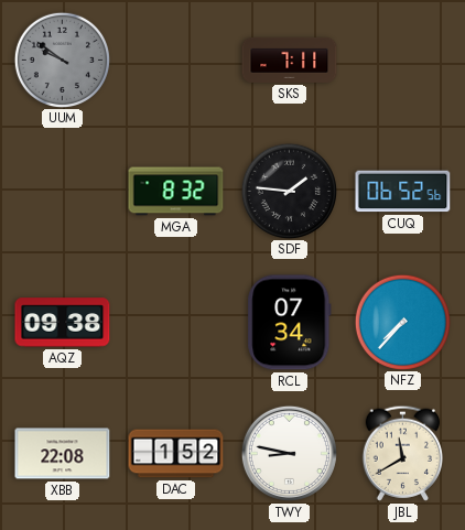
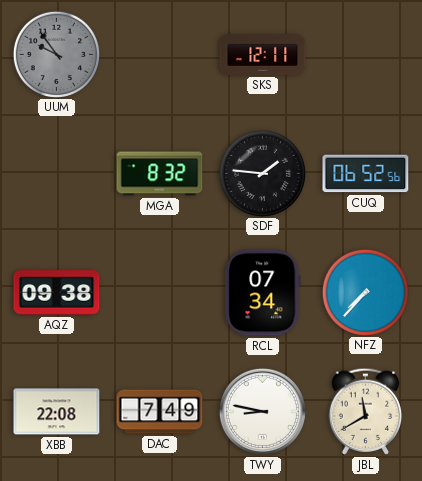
UUM: 9:51 -> 9:54
SKS: 7:11 -> 12:11
DAC: 1:52 -> 7:49
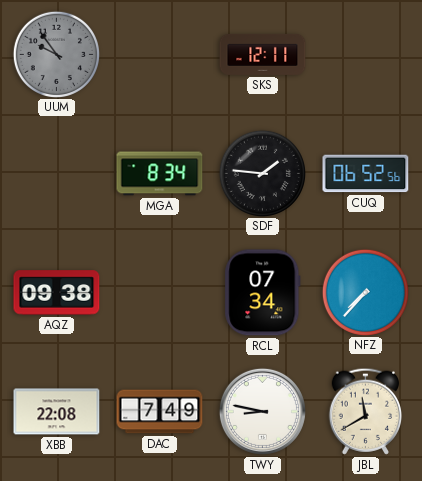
MGA: 8:32 -> 8:34
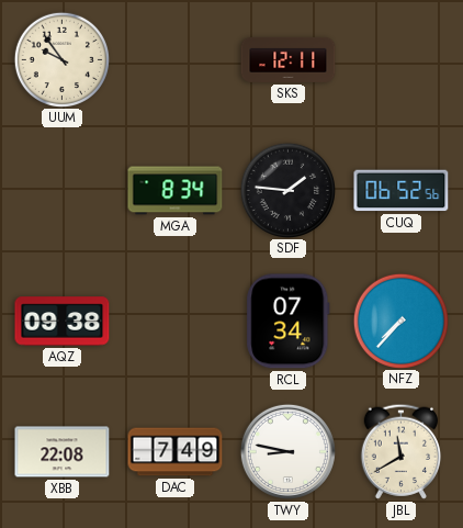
UUM dial: grey -> cream
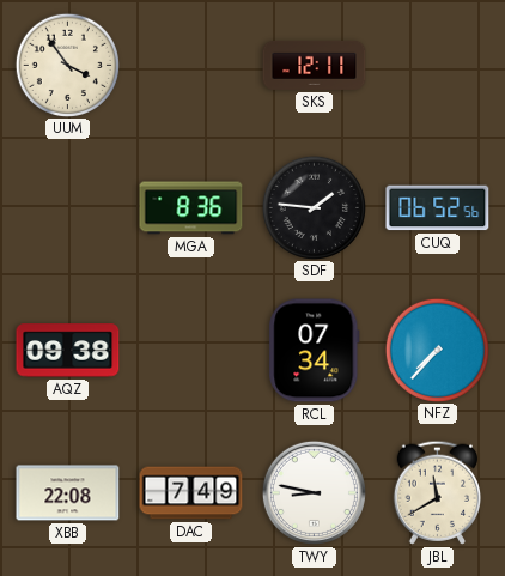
UUM: 9:54 -> 3:54
MGA: 8:34 -> 8:36
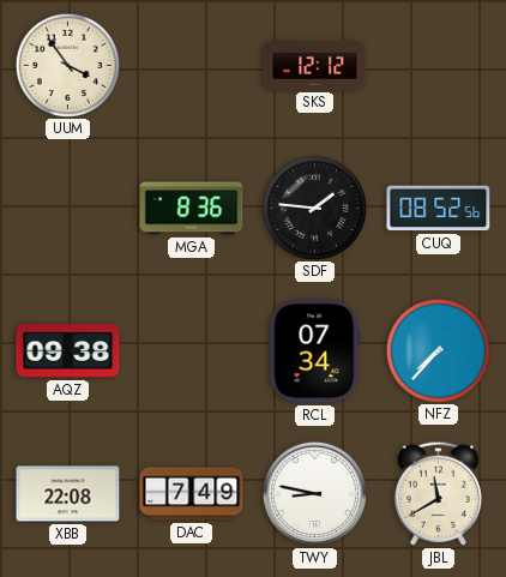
SKS: 12:11 -> 12:12
CUQ: 06:52 -> 08:52
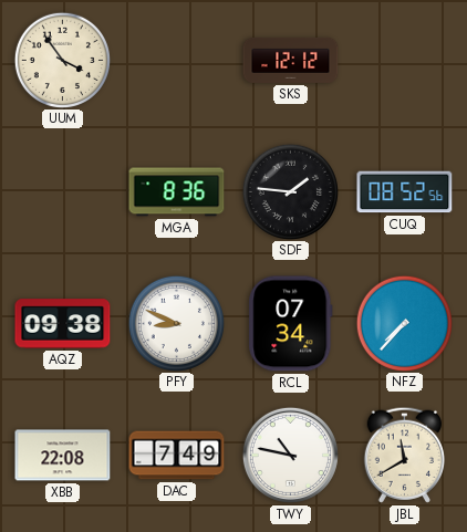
PFY: none -> 8:49
TWY: 8:47 -> 10:47
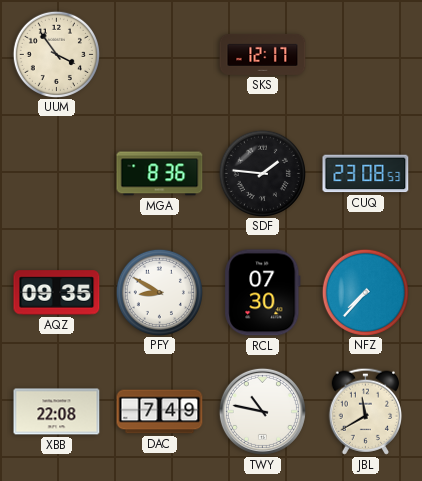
SKS: 12:12 -> 12:17
CUQ: 08:52 -> 23:08
AQZ: 09:38 -> 09:35
PFY: 8:49 -> 8:50
RCL: 07:34 -> 07:30
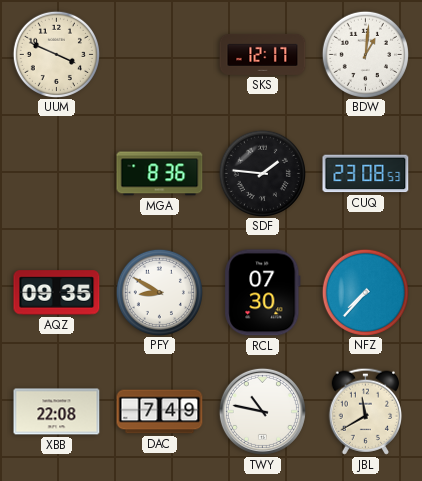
UUM: 3:54 -> 3:49
BDW: none -> 1:01
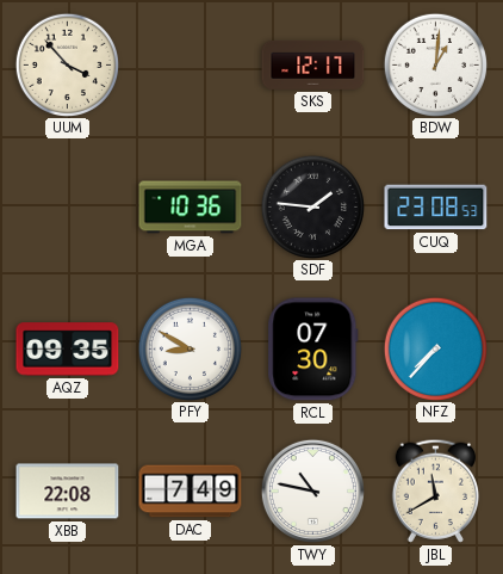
UUM: 3:49 -> 3:53
MGA: 8:36 -> 10:36
